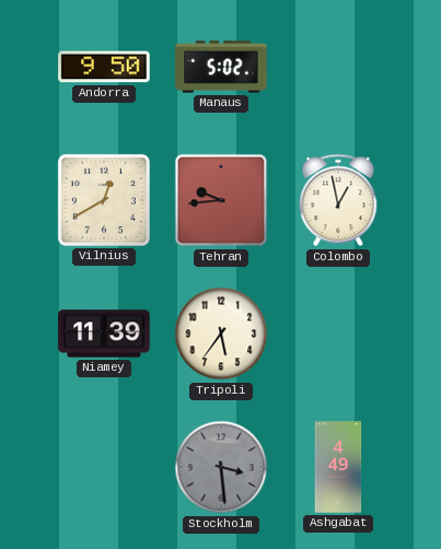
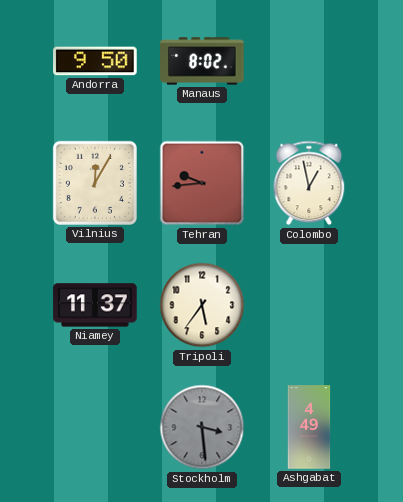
Manaus: 5:02 -> 8:02
Vilnius: 12:40 -> 12:05
Niamey: 11:39 -> 11:37
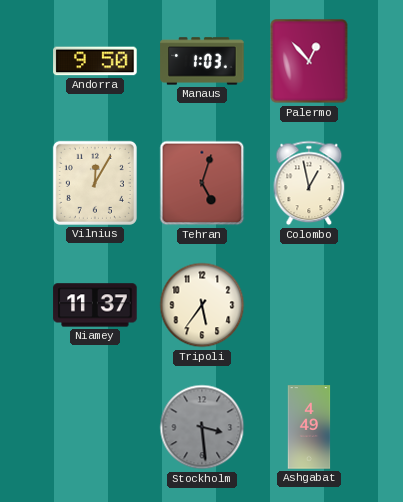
Manaus: 8:02 -> 1:03
Palermo: none -> 12:53
Tehran: 9:44 -> 5:03
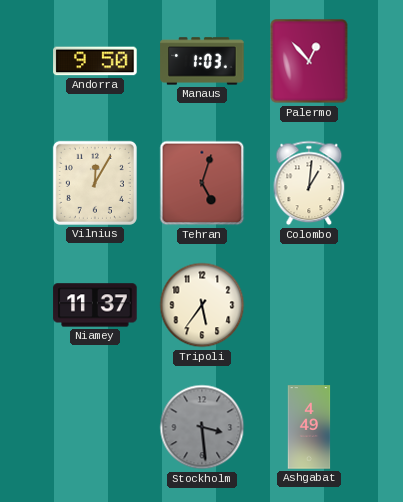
Colombo: 12:58 -> 1:01
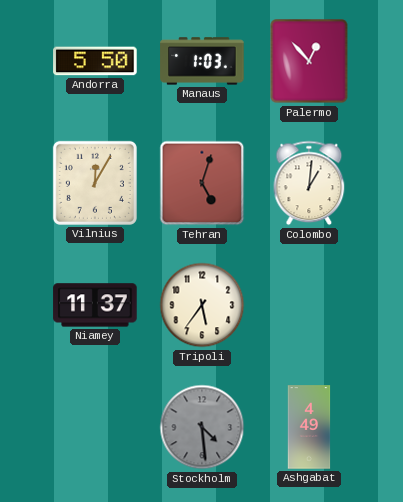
Andorra: 9:50 -> 5:50
Stockholm: 3:29 -> 4:29
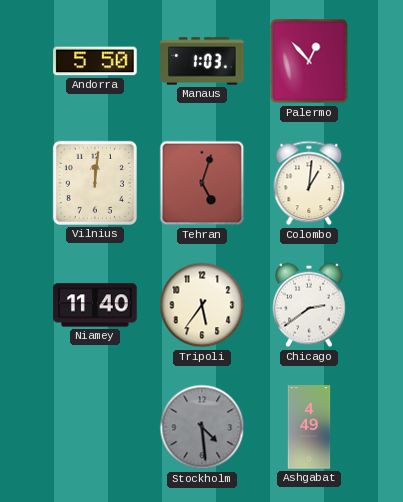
Vilnius: 12:05 -> 12:01
Niamey: 11:37 -> 11:40
Chicago: none -> 2:39
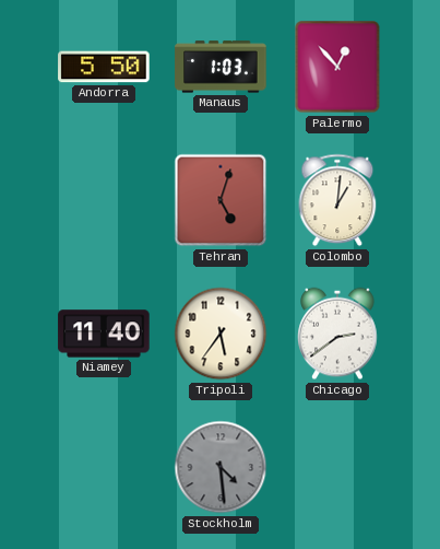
Vilnius: 12:01 -> none
Ashgabat: 4:49 -> none
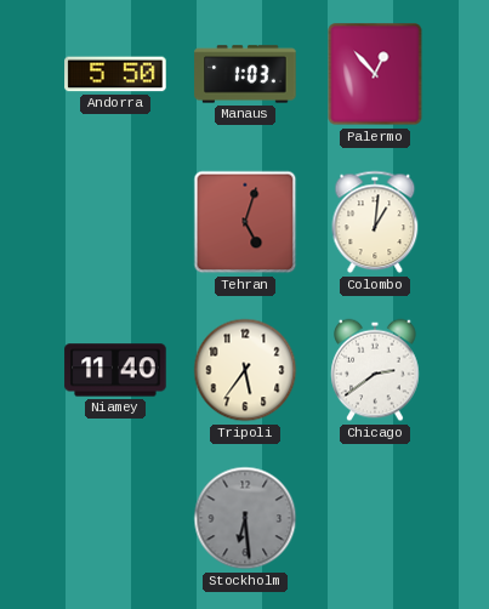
Stockholm: 4:29 -> 6:29
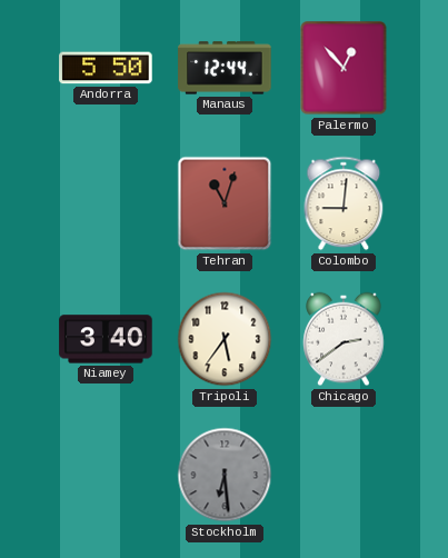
Manaus: 1:03 -> 12:44
Tehran: 5:03 -> 11:03
Colombo: 1:01 -> 9:01
Niamey: 11:40 -> 3:40
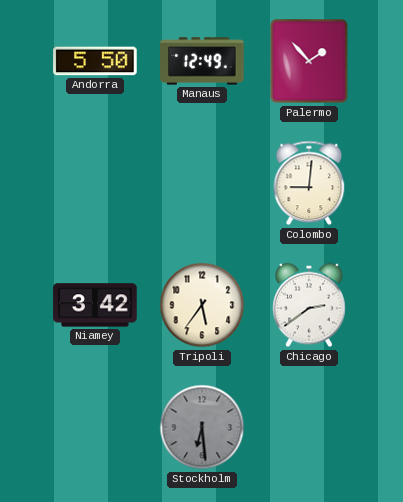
Manaus: 12:44 -> 12:49
Palermo: 12:53 -> 1:53
Tehran: 11:03 -> none
Niamey: 3:40 -> 3:42
